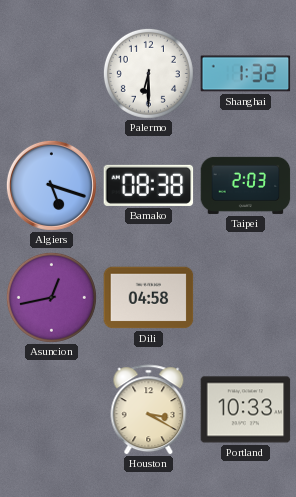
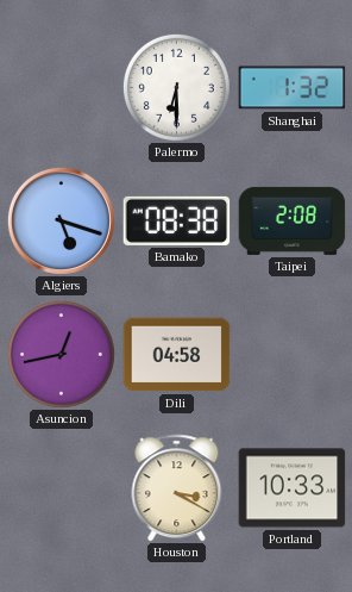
Taipei: 2:03 -> 2:08
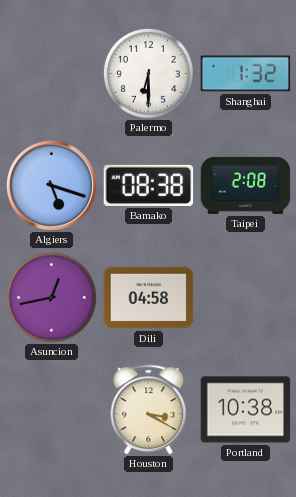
Portland: 10:33 -> 10:38
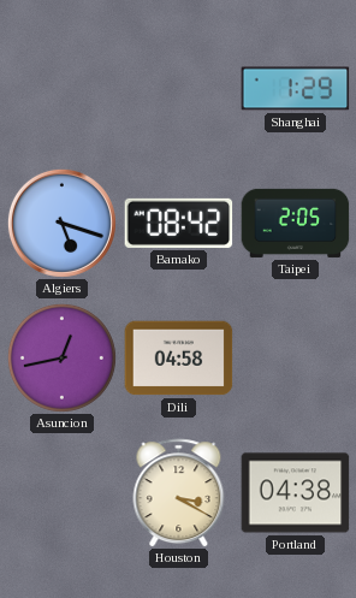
Palermo: 6:30 -> none
Shanghai: 1:32 -> 1:29
Bamako: 08:38 -> 08:42
Taipei: 2:08 -> 2:05
Portland: 10:38 -> 04:38
